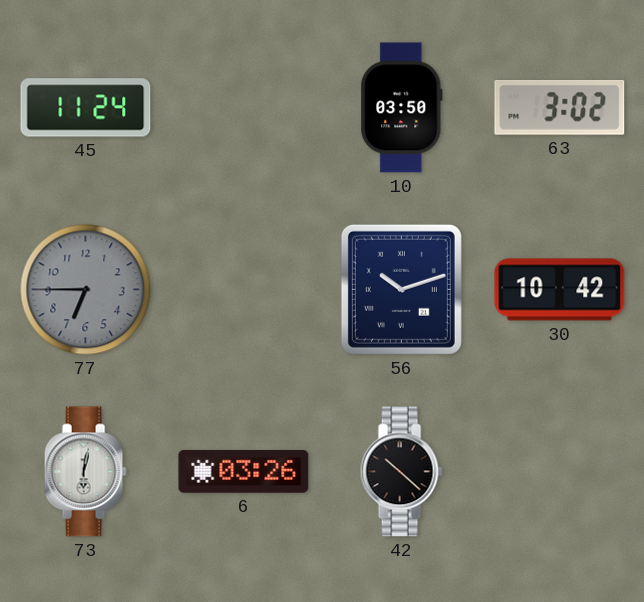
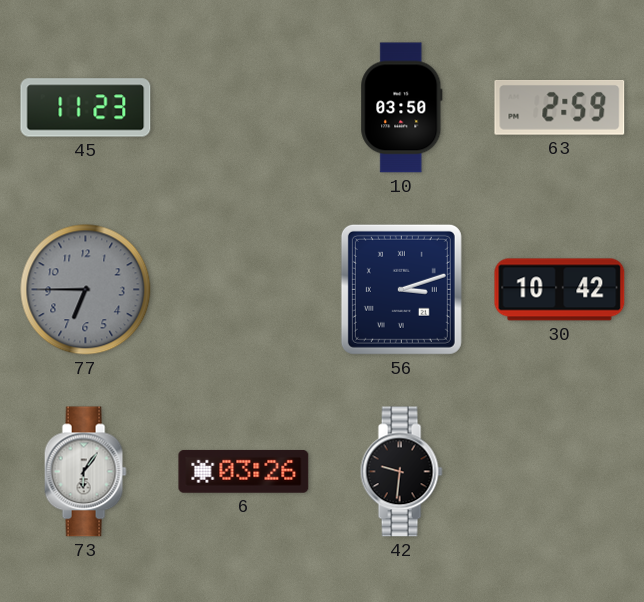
45: 11:24 -> 11:23
63: 3:02 -> 2:59
56: 10:12 -> 3:12
73: 6:02 -> 6:06
42: 10:22 -> 9:31
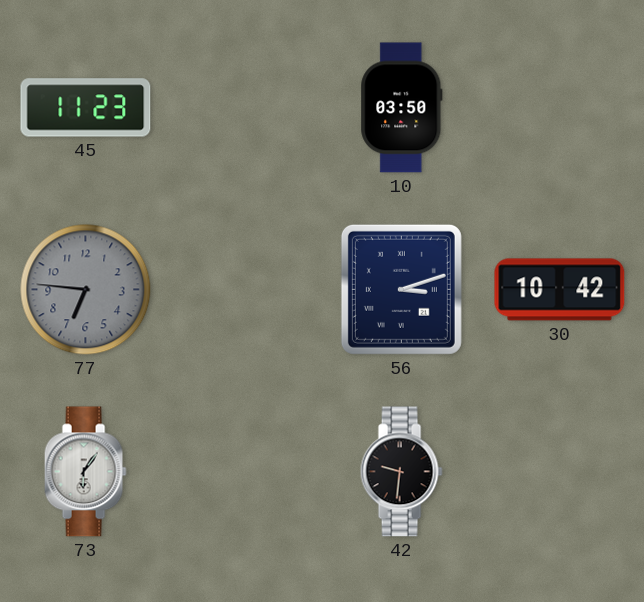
63: 2:59 -> none
77: 6:45 -> 6:46
6: 03:26 -> none
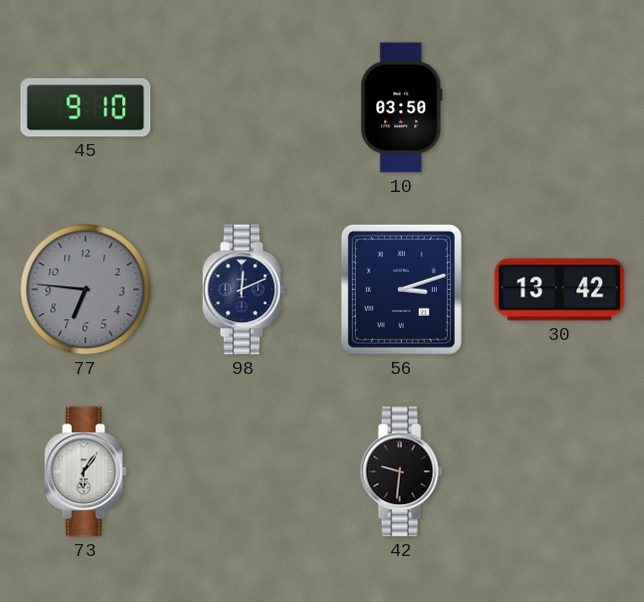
45: 11:23 -> 9:10
98: none -> 12:11
30: 10:42 -> 13:42
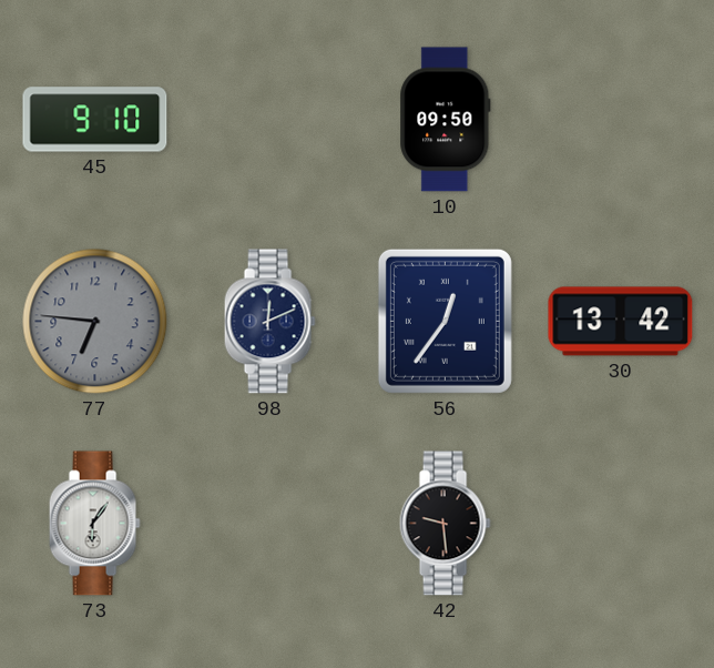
10: 03:50 -> 09:50
56: 3:12 -> 12:36
42: 9:31 -> 9:29
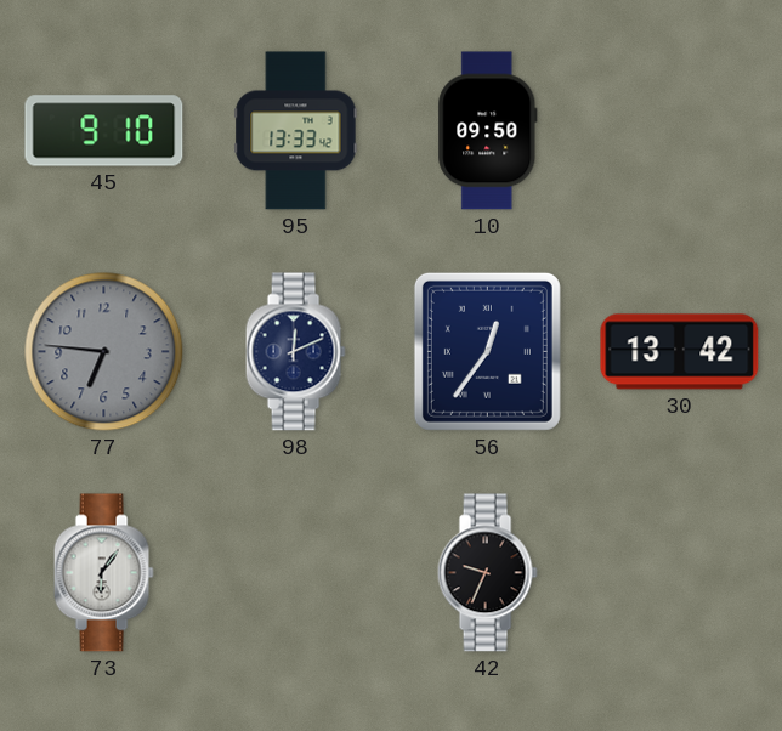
95: none -> 13:33
42: 9:29 -> 9:34
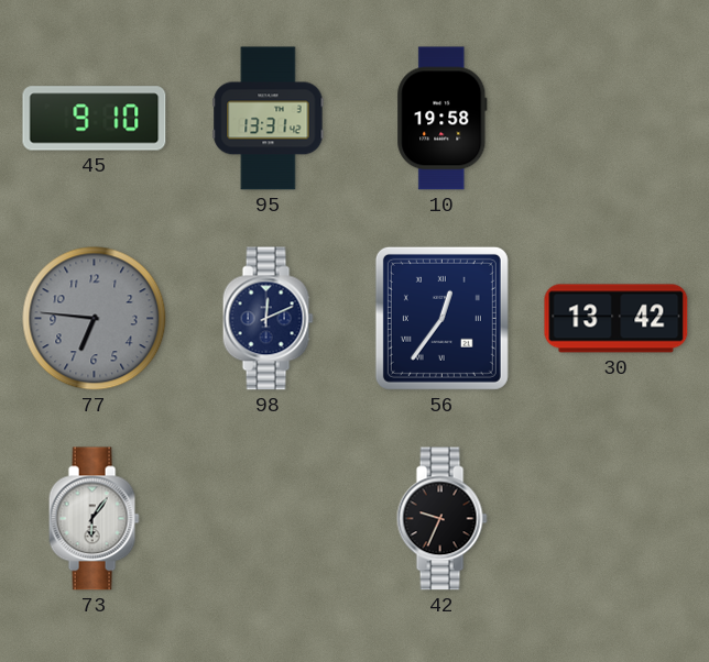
95: 13:33 -> 13:31
10: 09:50 -> 19:58
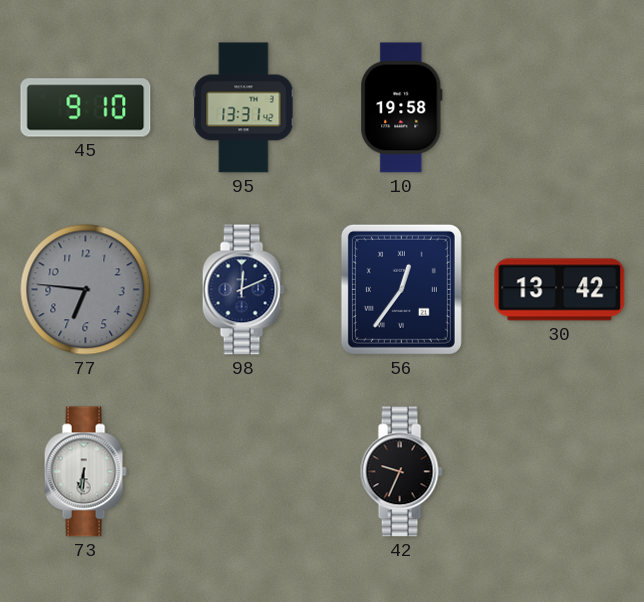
73: 6:06 -> 6:31
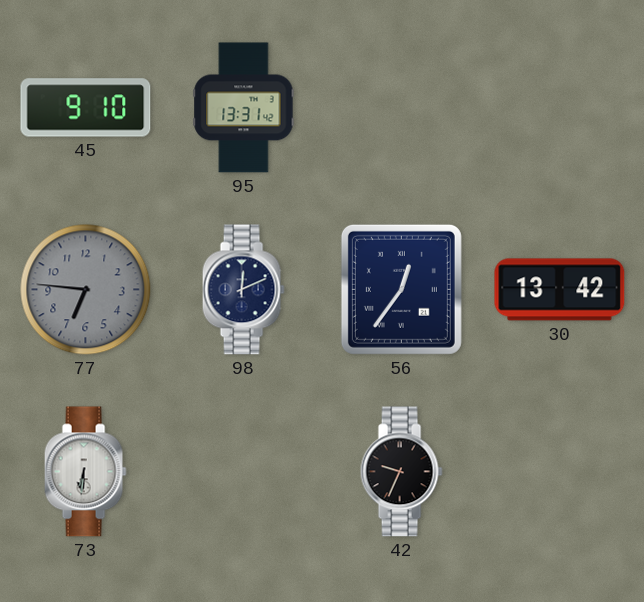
10: 19:58 -> none
